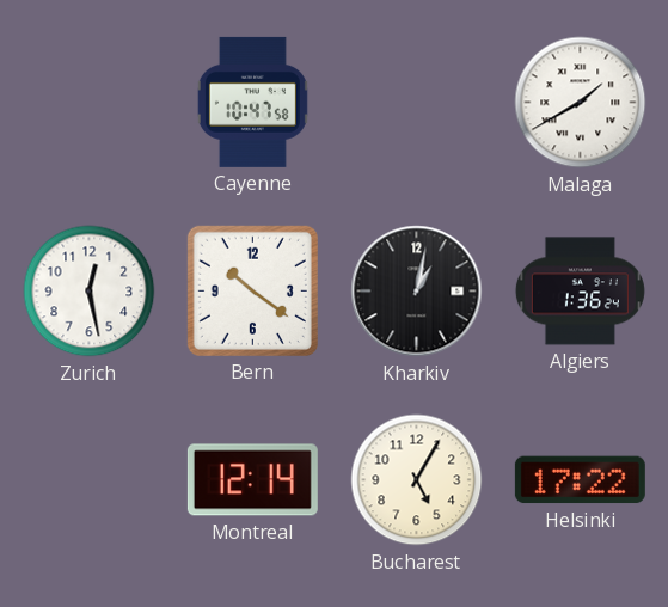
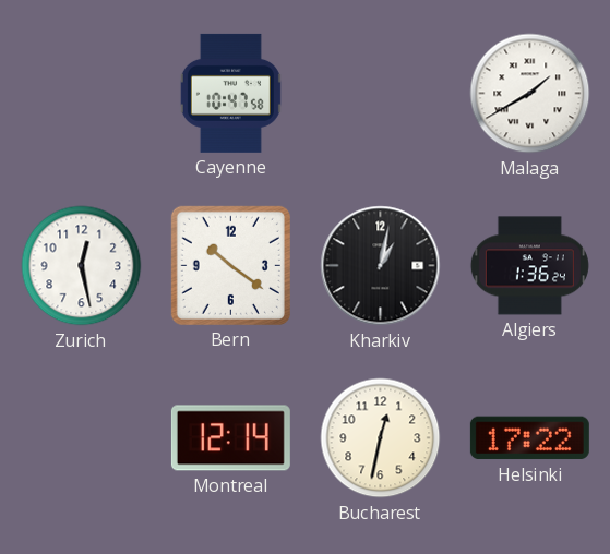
Bucharest: 5:05 -> 12:32
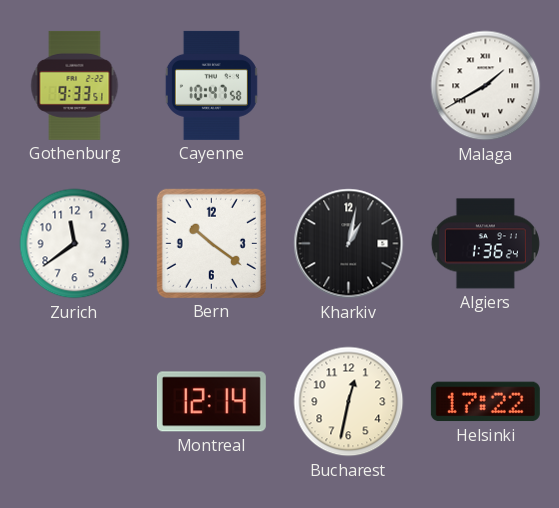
Gothenburg: none -> 9:33
Zurich: 12:28 -> 11:39
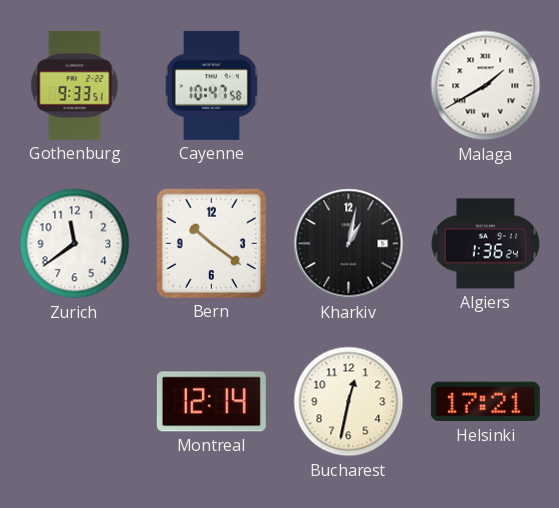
Helsinki: 17:22 -> 17:21
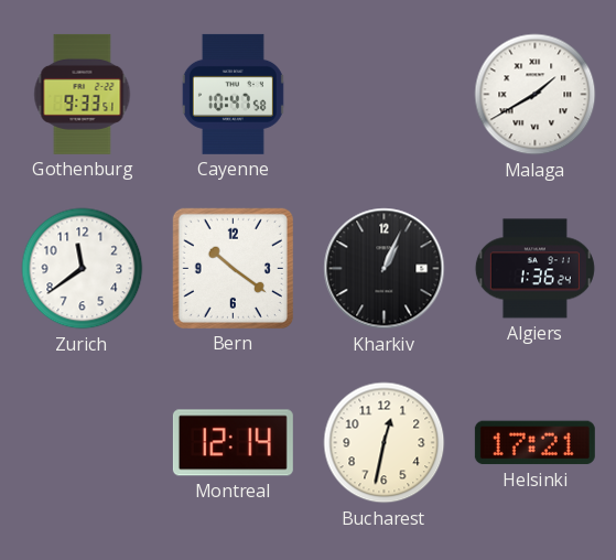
Kharkiv: 1:02 -> 1:04
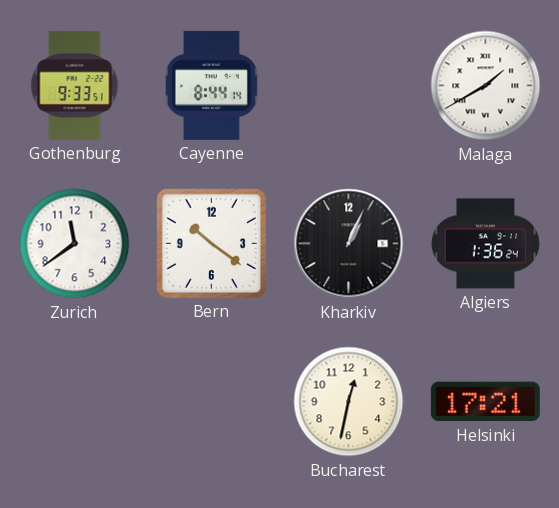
Cayenne: 10:47 -> 8:44
Montreal: 12:14 -> none
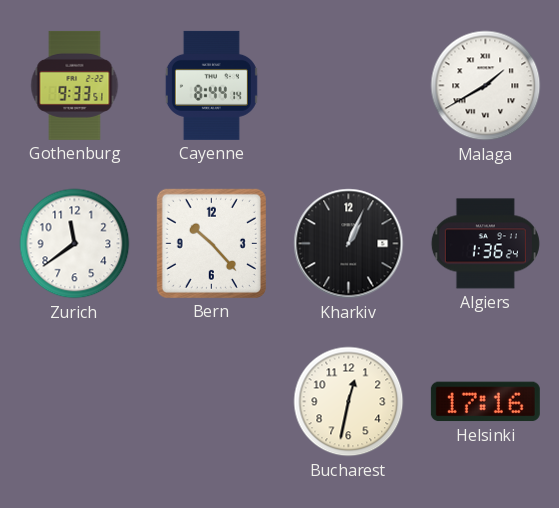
Bern: 10:21 -> 10:23
Helsinki: 17:21 -> 17:16
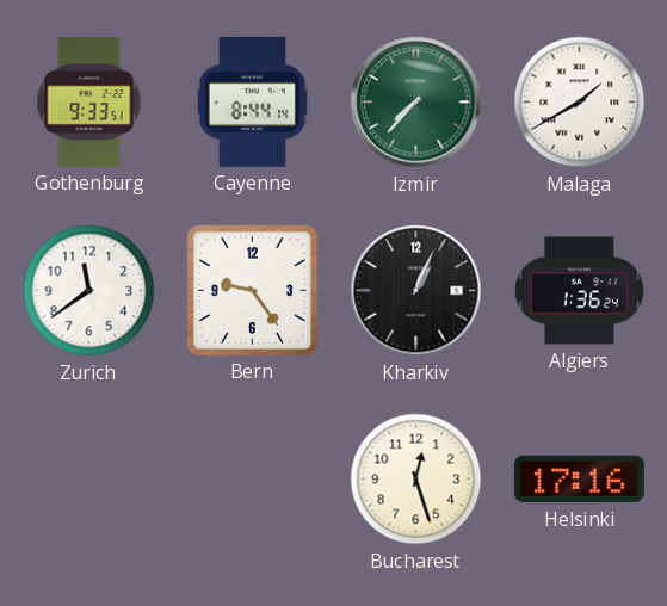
Izmir: none -> 7:37
Bern: 10:23 -> 9:24
Bucharest: 12:32 -> 12:27
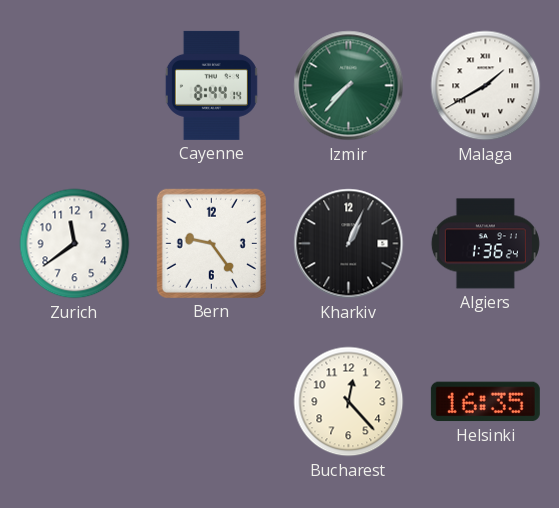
Gothenburg: 9:33 -> none
Bucharest: 12:27 -> 12:23
Helsinki: 17:16 -> 16:35
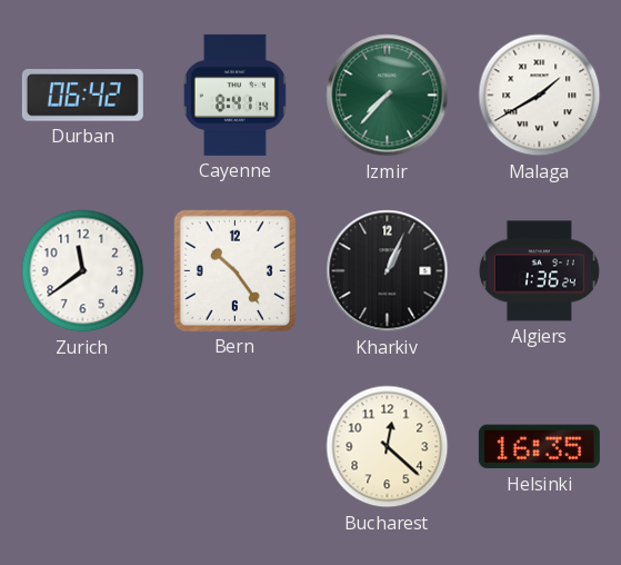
Durban: none -> 06:42
Cayenne: 8:44 -> 8:41
Bern: 9:24 -> 10:24
Bucharest: 12:23 -> 12:22
